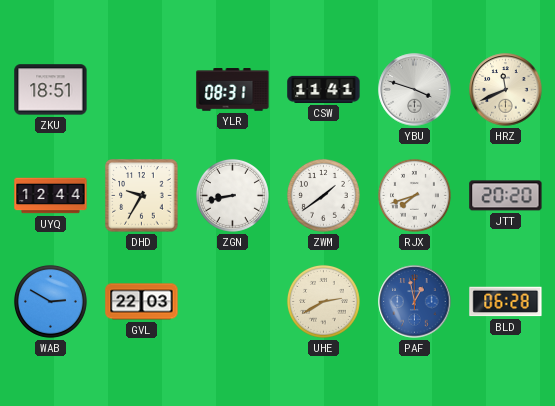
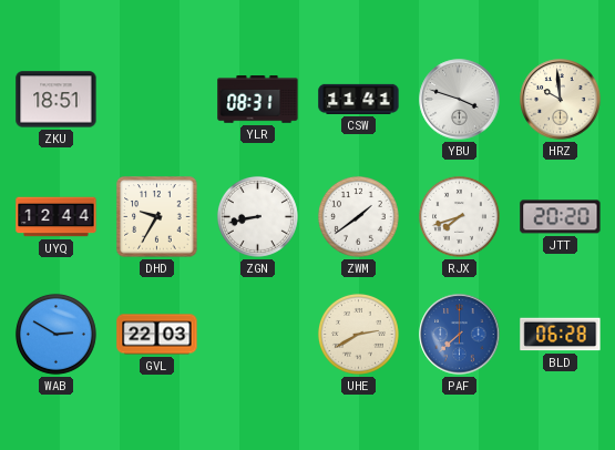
HRZ: 11:41 -> 9:59
PAF: 12:58 -> 7:38
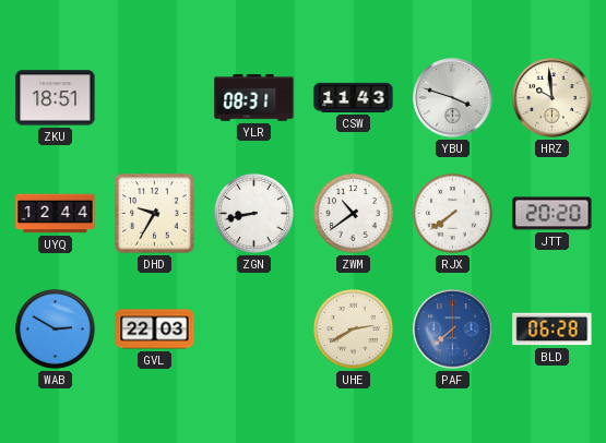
CSW: 11:41 -> 11:43
ZWM: 1:39 -> 10:39
RJX: 7:42 -> 7:39
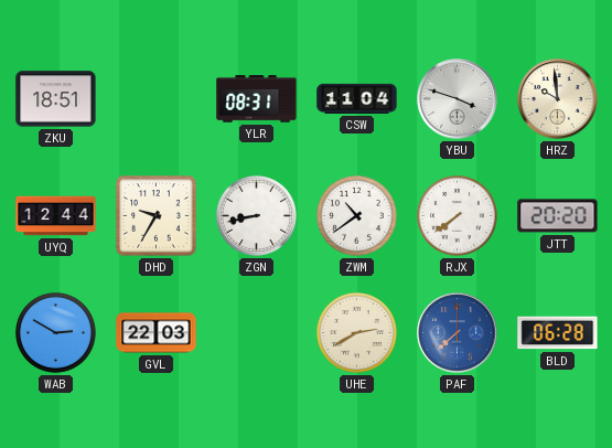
CSW: 11:43 -> 11:04
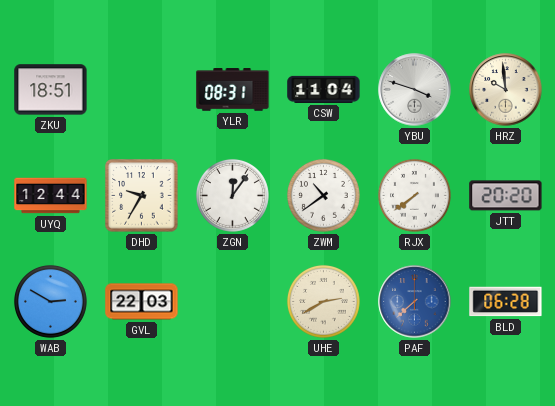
ZGN: 8:43 -> 12:06
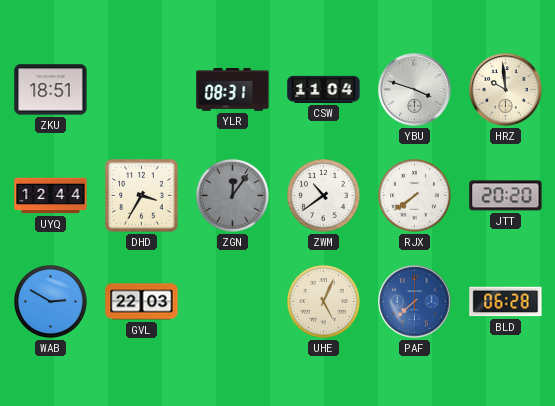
DHD: 9:35 -> 3:35
ZGN dial: white -> grey
UHE: 2:40 -> 5:04
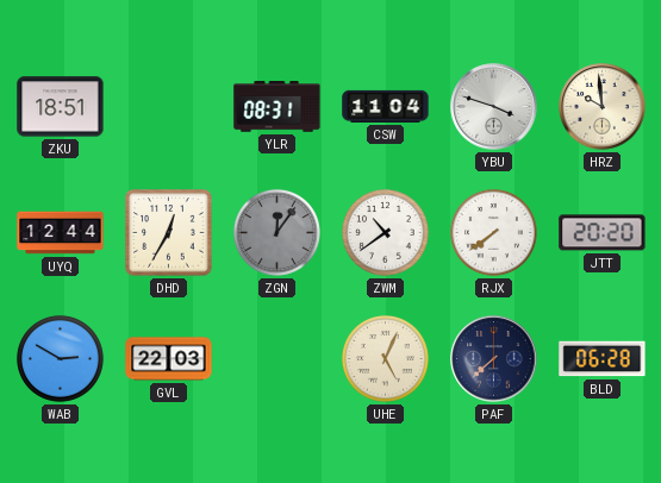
DHD: 3:35 -> 12:35
PAF dial: blue -> navy
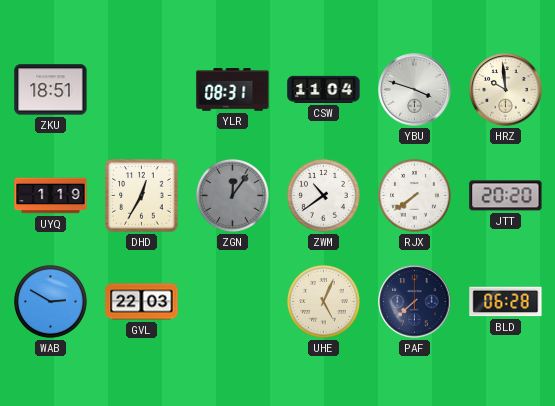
UYQ: 12:44 -> 1:19
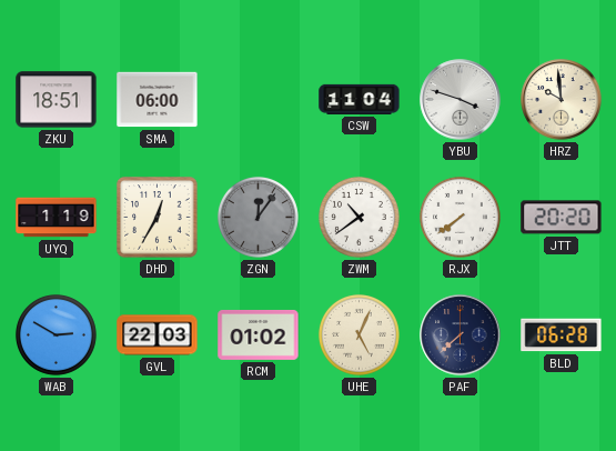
SMA: none -> 06:00
YLR: 08:31 -> none
RCM: none -> 01:02
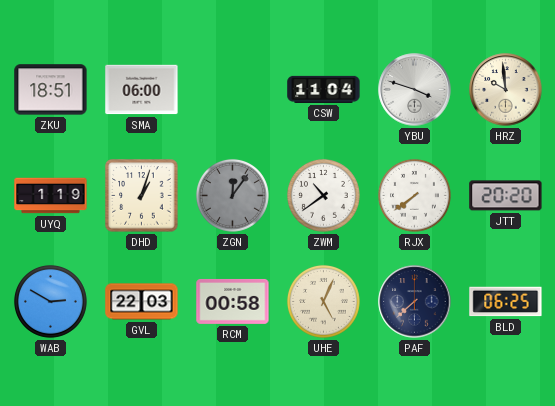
DHD: 12:35 -> 1:03
RCM: 01:02 -> 00:58
BLD: 06:28 -> 06:25
